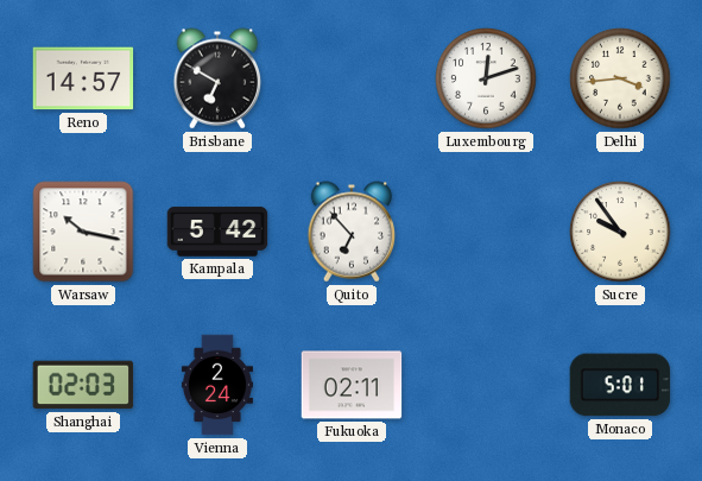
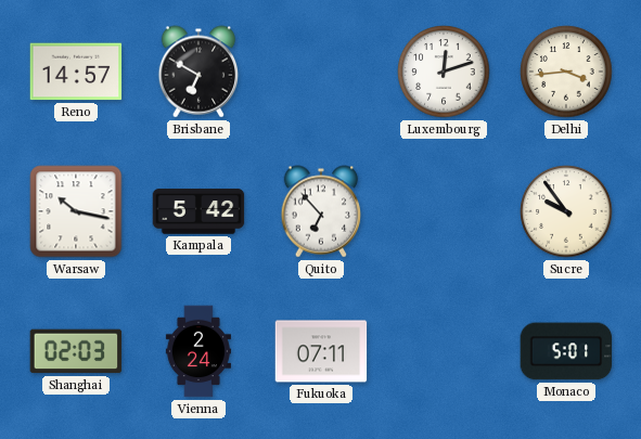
Fukuoka: 02:11 -> 07:11
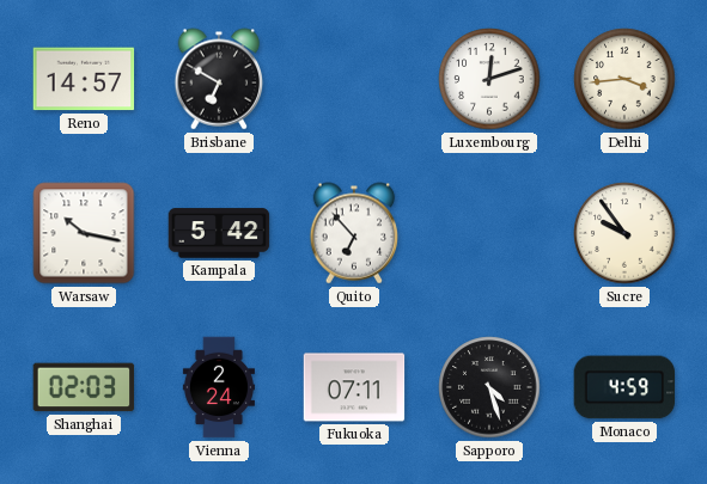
Sapporo: none -> 4:27
Monaco: 5:01 -> 4:59
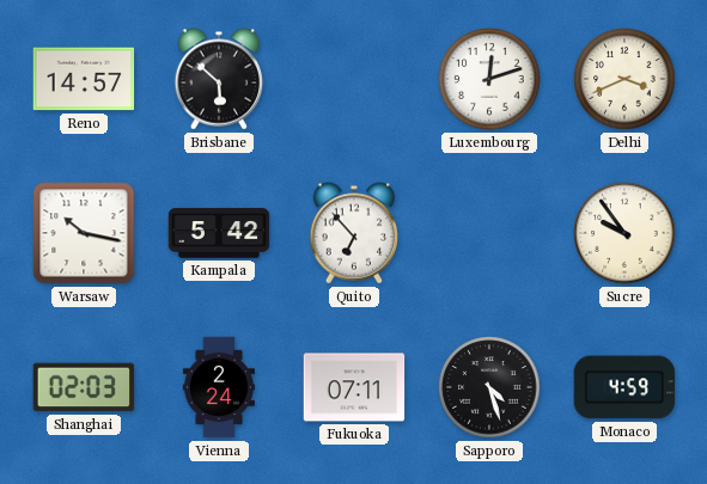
Brisbane: 6:50 -> 5:52
Delhi: 3:44 -> 3:41
